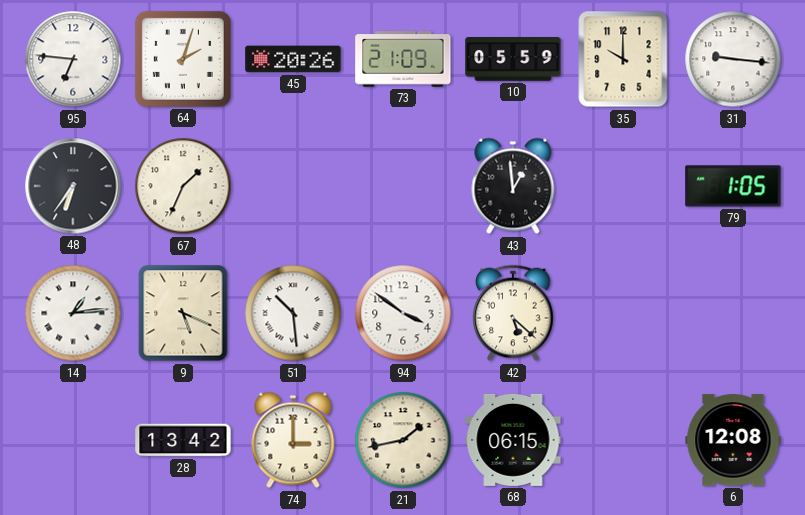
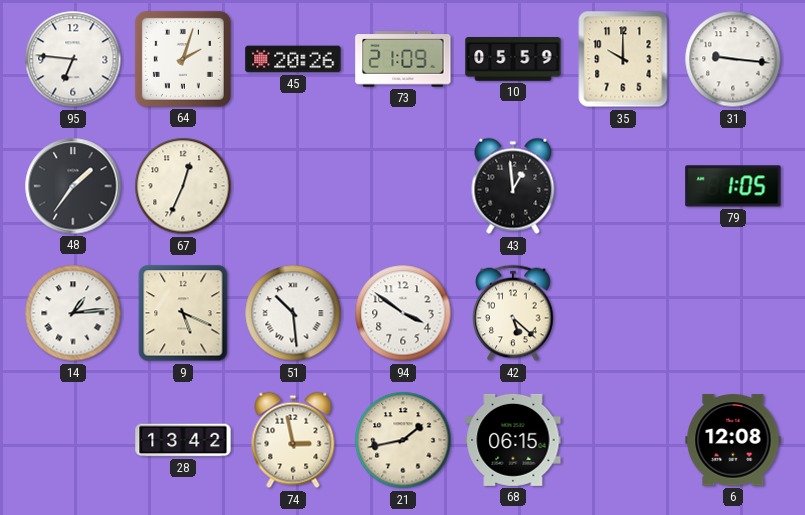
48: 6:36 -> 1:36
67: 1:34 -> 12:34
74: 3:00 -> 2:58
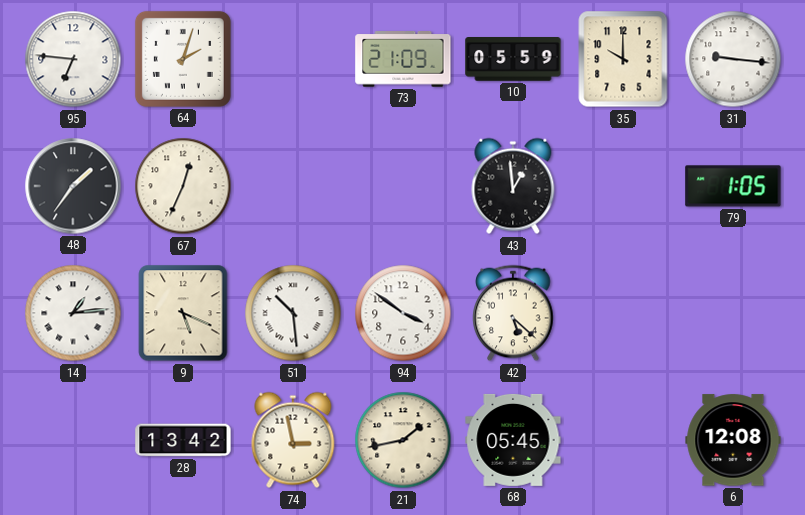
45: 20:26 -> none
68: 06:15 -> 05:45
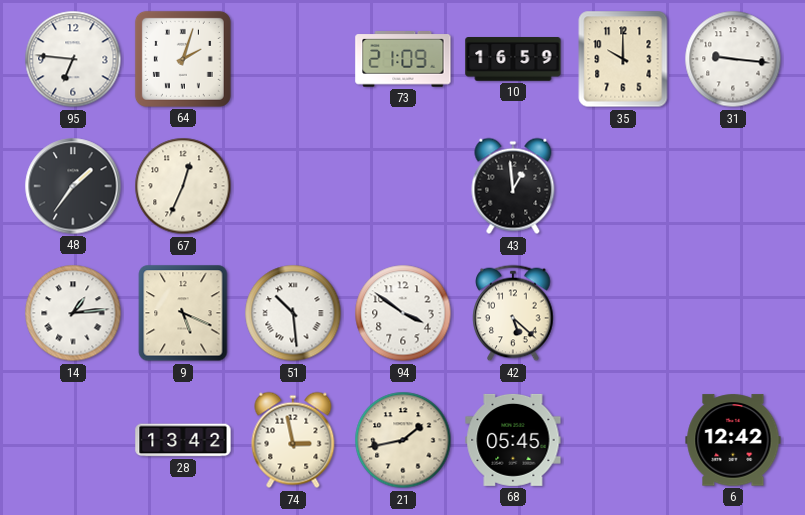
10: 05:59 -> 16:59
79: 1:05 -> none
6: 12:08 -> 12:42
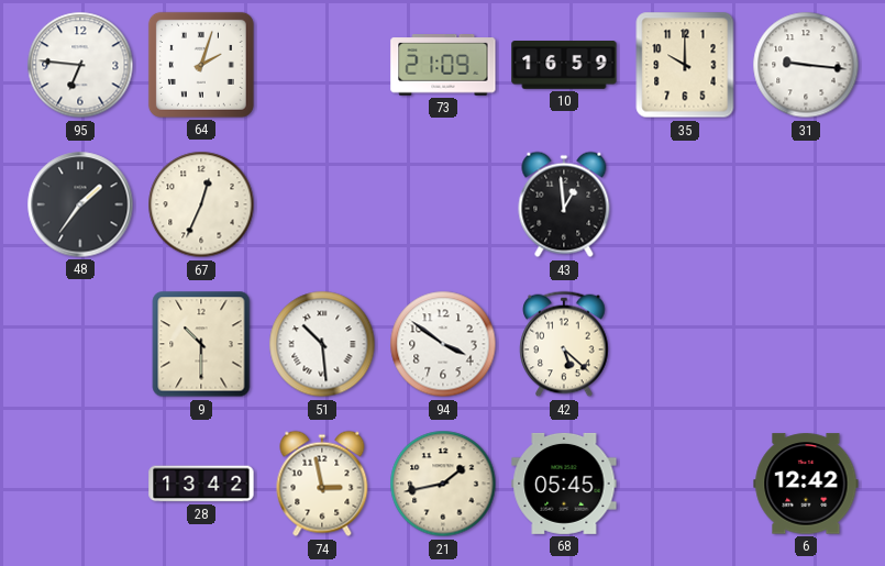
14: 1:14 -> none
9: 5:19 -> 10:30
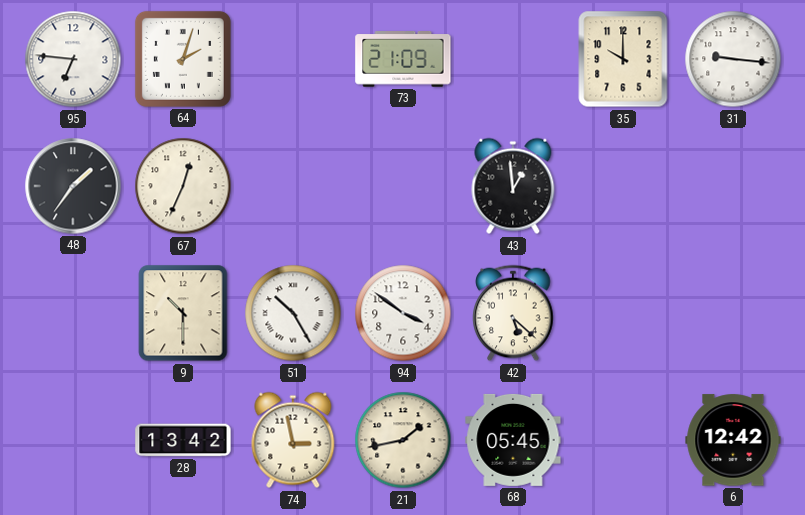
10: 16:59 -> none
51: 10:29 -> 10:25
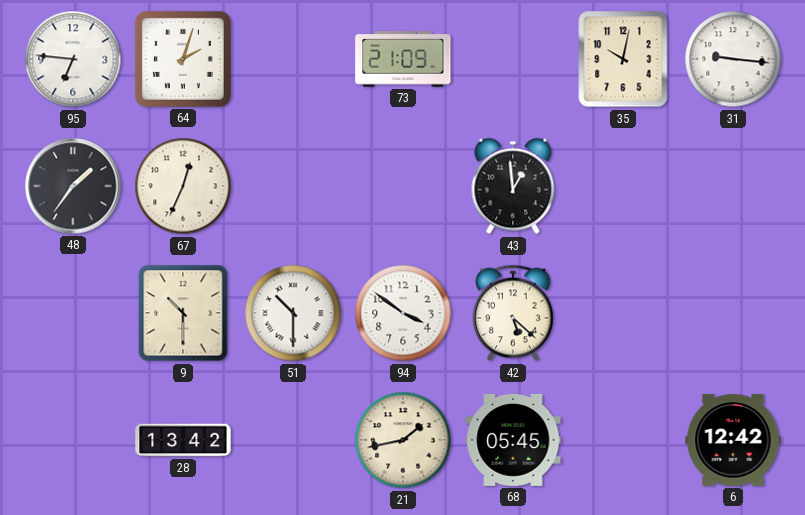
35: 10:00 -> 10:02
51: 10:25 -> 10:30
74: 2:58 -> none
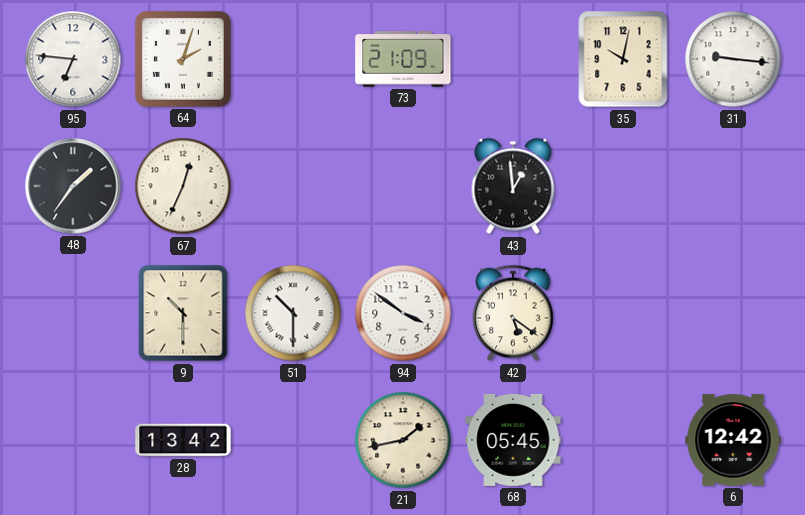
42: 5:22 -> 5:21
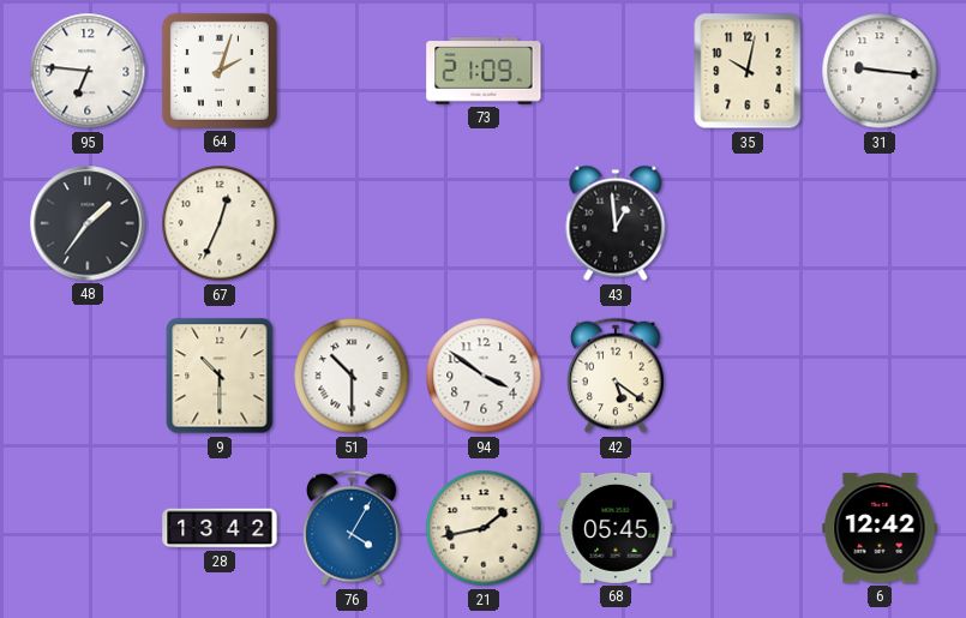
76: none -> 4:05
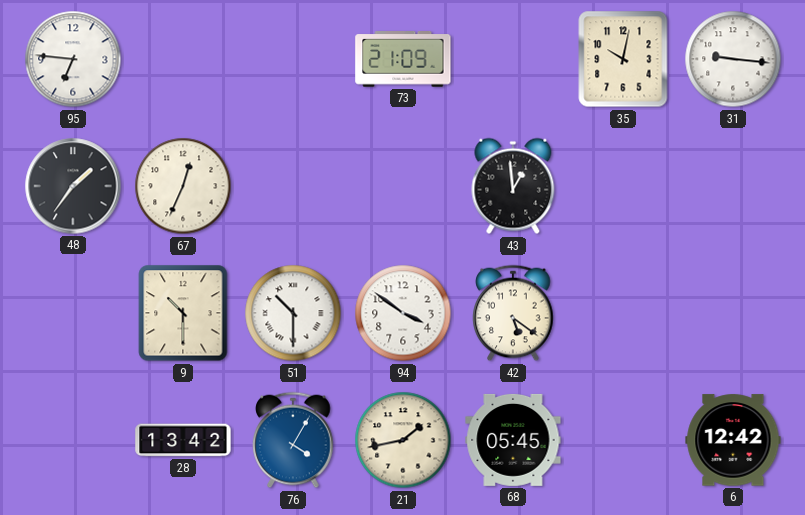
64: 2:03 -> none
